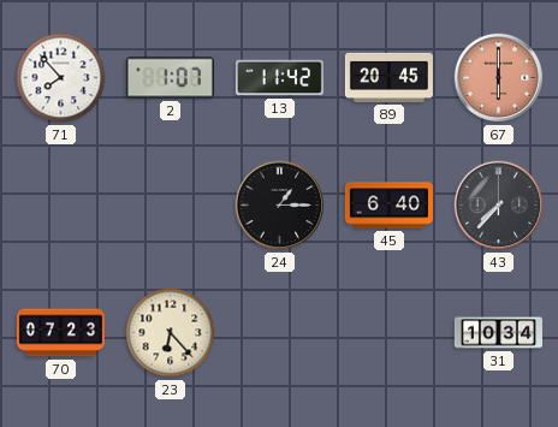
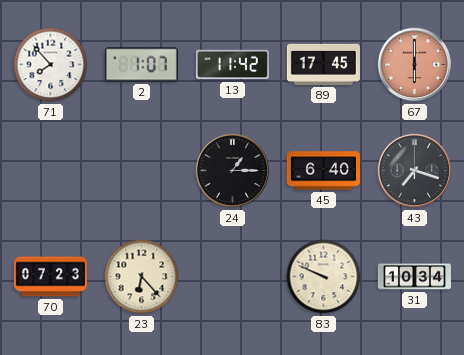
89: 20:45 -> 17:45
43: 7:37 -> 7:18
83: none -> 9:49
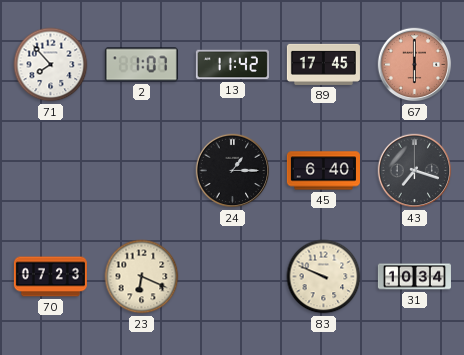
23: 6:23 -> 6:19
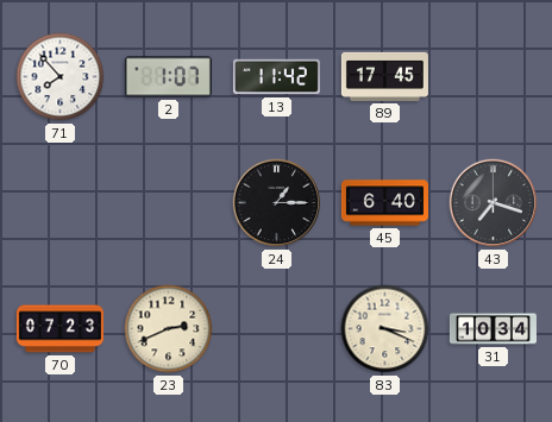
67: 6:00 -> none
23: 6:19 -> 2:41
83: 9:49 -> 3:19
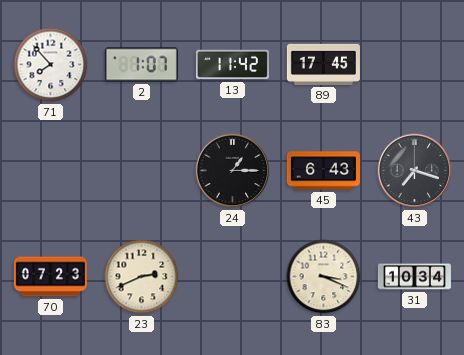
45: 6:40 -> 6:43
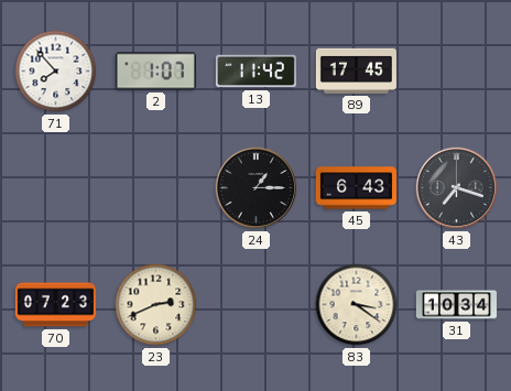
83: 3:19 -> 3:21
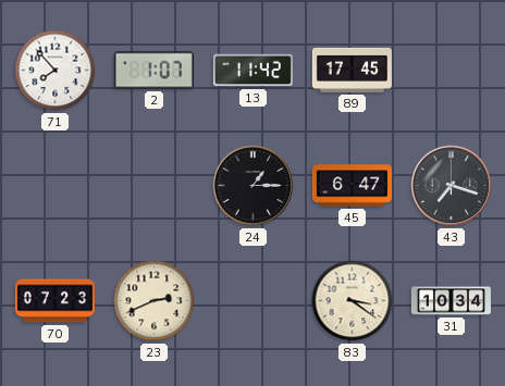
45: 6:43 -> 6:47
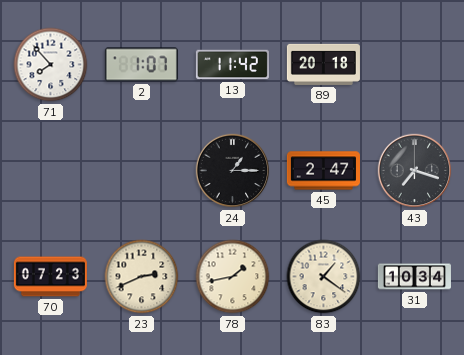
89: 17:45 -> 20:18
45: 6:47 -> 2:47
78: none -> 1:43
83: 3:21 -> 1:21
